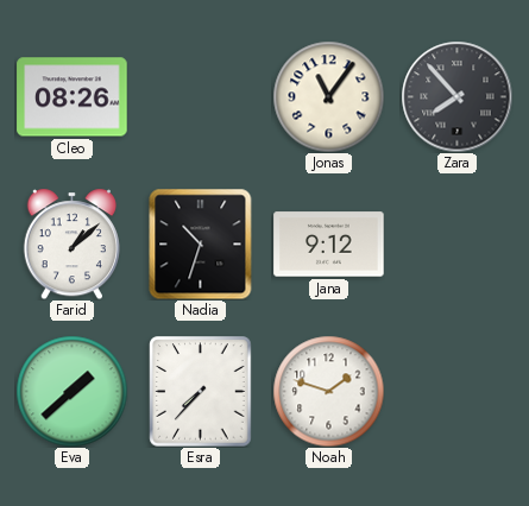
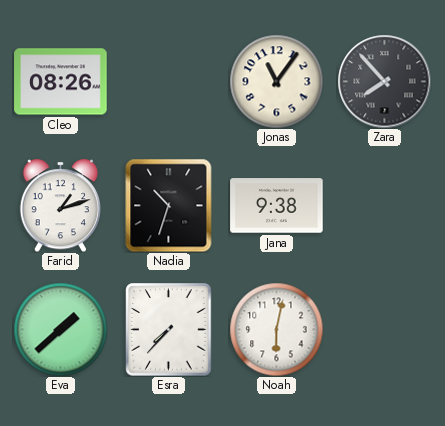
Farid: 1:08 -> 1:12
Jana: 9:12 -> 9:38
Noah: 1:48 -> 6:02
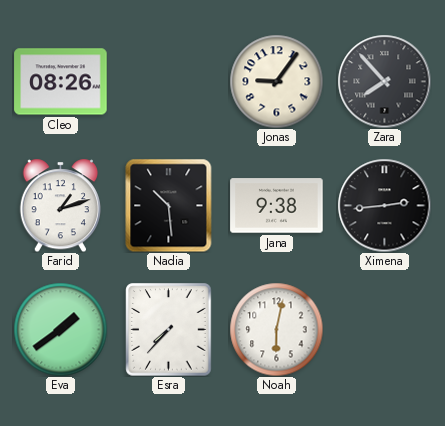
Jonas: 11:06 -> 9:06
Nadia: 10:33 -> 10:29
Ximena: none -> 2:44
Eva: 1:38 -> 1:39
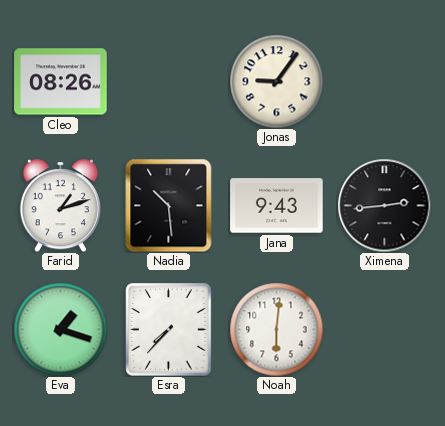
Zara: 7:53 -> none
Jana: 9:38 -> 9:43
Eva: 1:39 -> 1:18
Noah: 6:02 -> 6:01
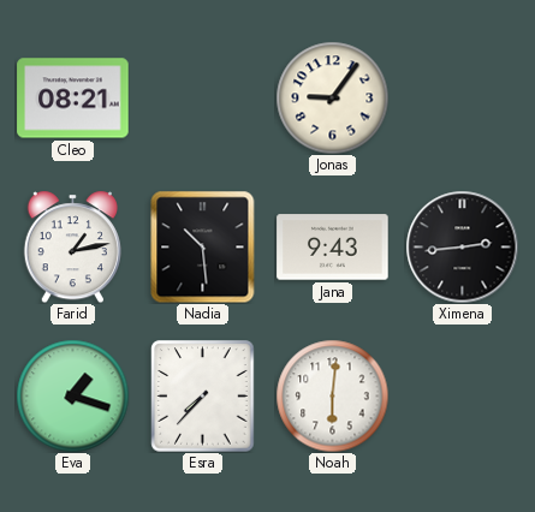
Cleo: 08:26 -> 08:21
Farid: 1:12 -> 1:13
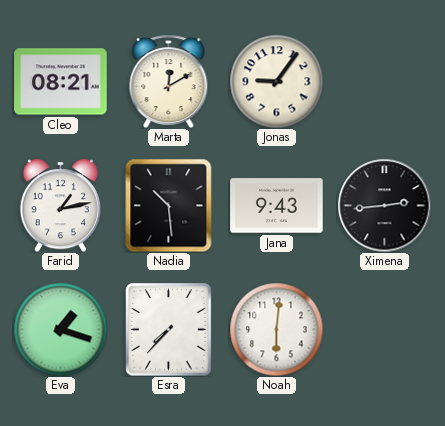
Marta: none -> 12:10
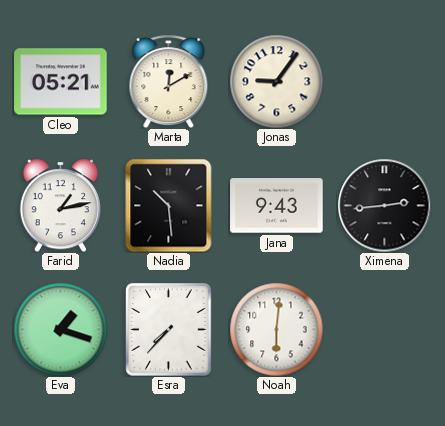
Cleo: 08:21 -> 05:21
